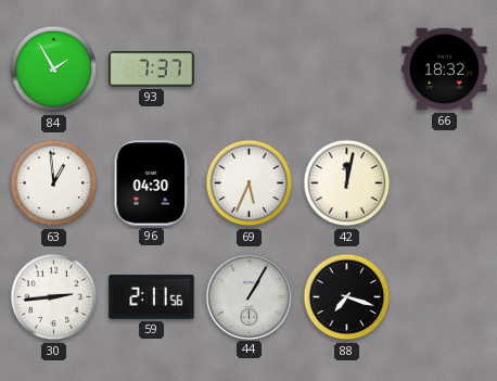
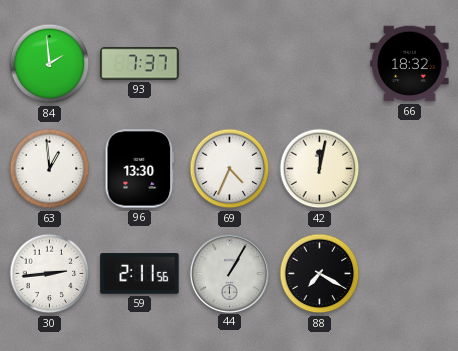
84: 1:55 -> 1:59
96: 04:30 -> 13:30
69: 5:34 -> 4:34
88: 7:18 -> 7:20
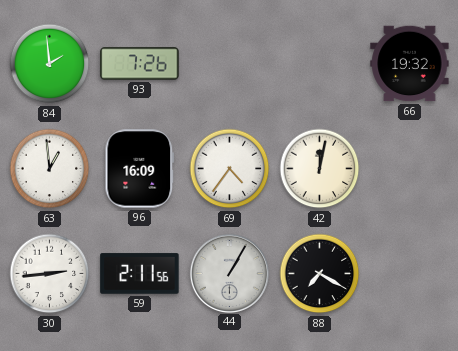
93: 7:37 -> 7:26
66: 18:32 -> 19:32
96: 13:30 -> 16:09
69: 4:34 -> 4:36
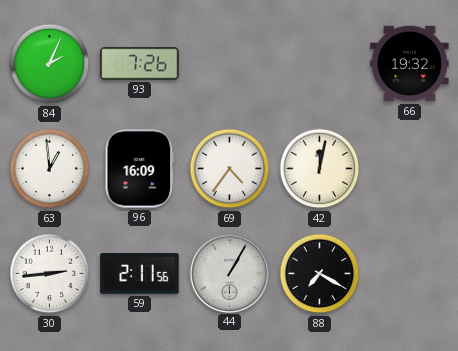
84: 1:59 -> 2:04
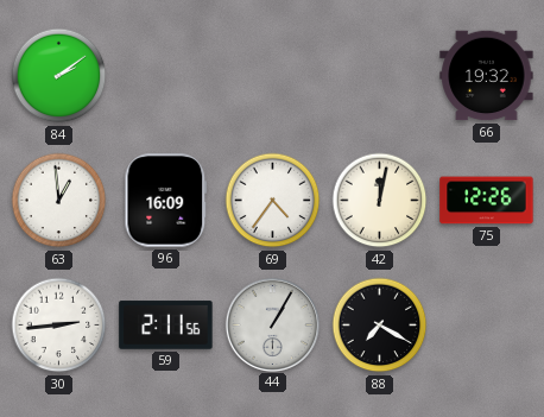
84: 2:04 -> 2:09
93: 7:26 -> none
75: none -> 12:26
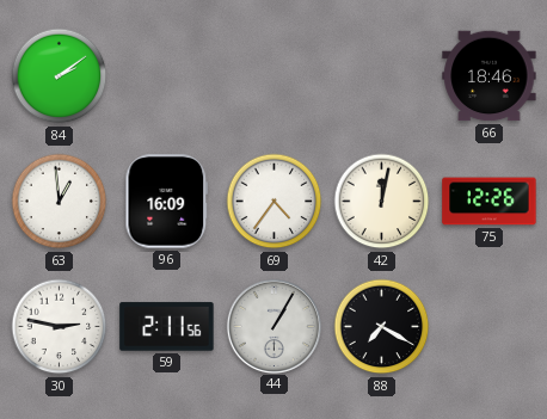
66: 19:32 -> 18:46
30: 2:44 -> 2:47
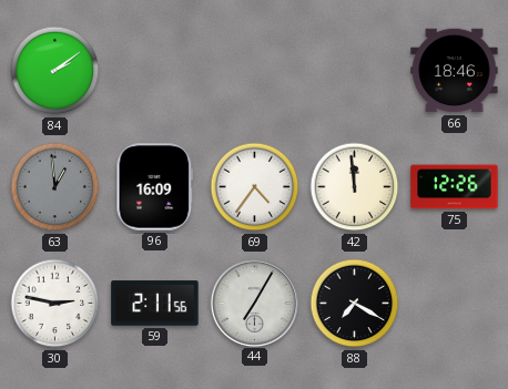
63 dial: white -> grey
42: 12:02 -> 11:59
44: 1:05 -> 7:05
